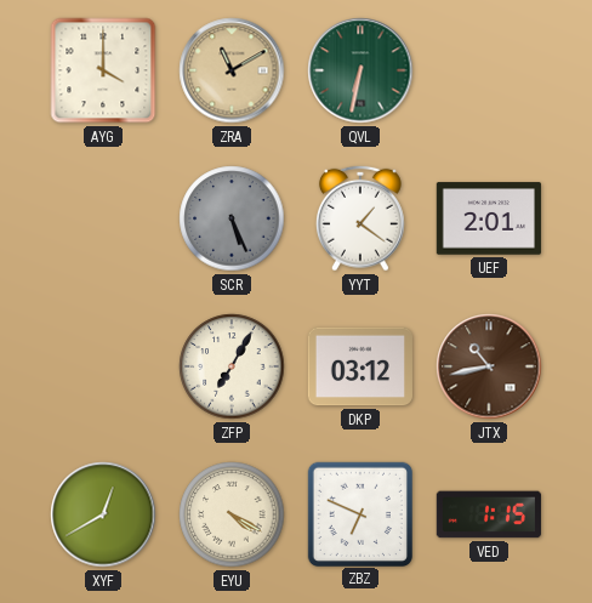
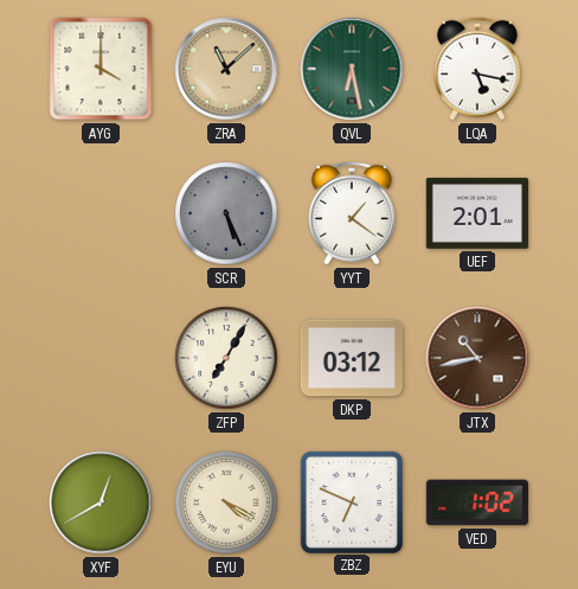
ZRA: 11:10 -> 11:08
QVL: 6:32 -> 6:28
LQA: none -> 5:17
VED: 1:15 -> 1:02
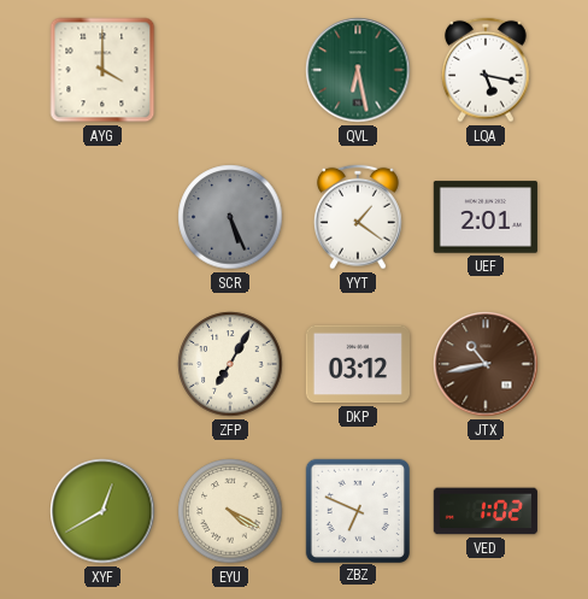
ZRA: 11:08 -> none
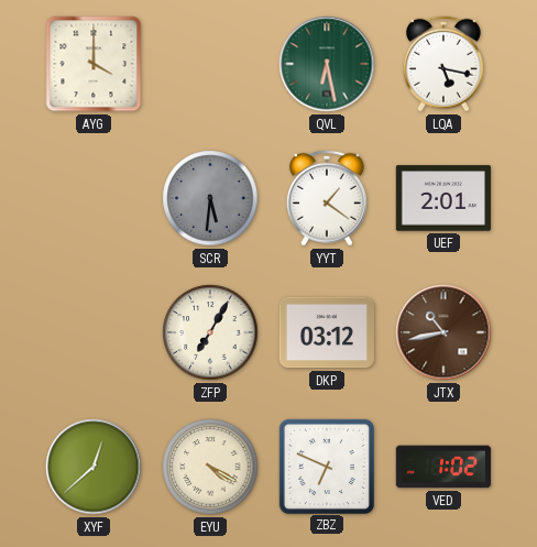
SCR: 5:26 -> 5:31
XYF: 12:40 -> 12:38
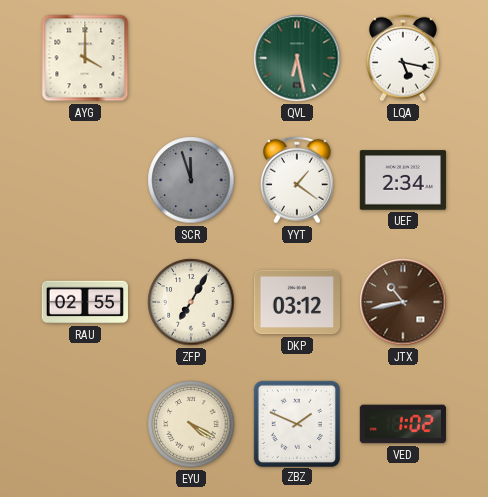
SCR: 5:31 -> 11:57
UEF: 2:01 -> 2:34
RAU: none -> 02:55
XYF: 12:38 -> none
ZBZ: 6:49 -> 1:49
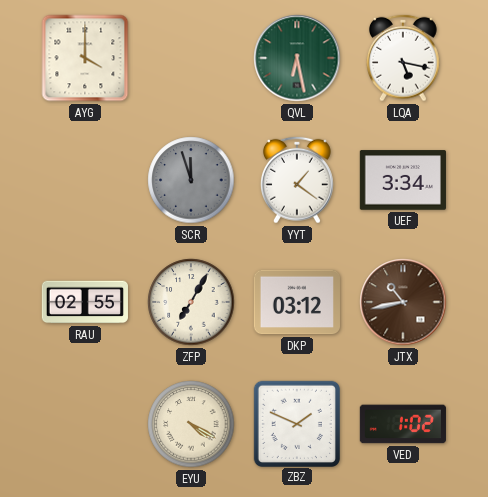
UEF: 2:34 -> 3:34
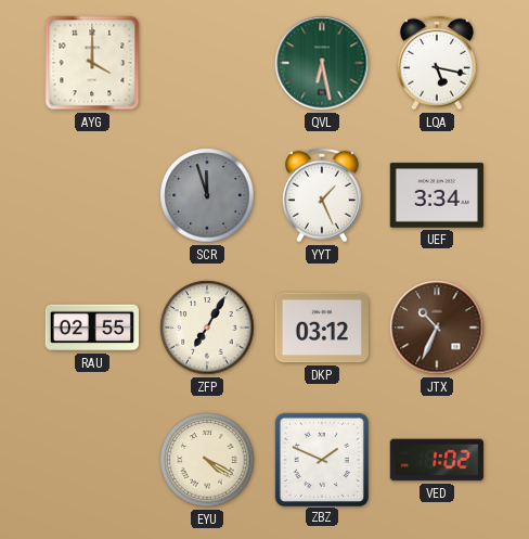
YYT: 1:21 -> 1:26
JTX: 10:43 -> 10:34
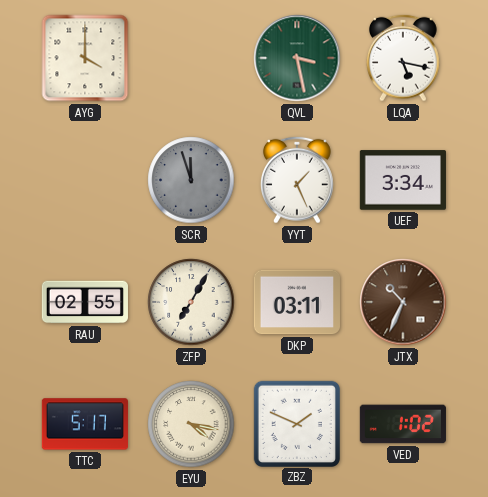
QVL: 6:28 -> 3:28
DKP: 03:12 -> 03:11
TTC: none -> 5:17
EYU: 4:20 -> 4:17
